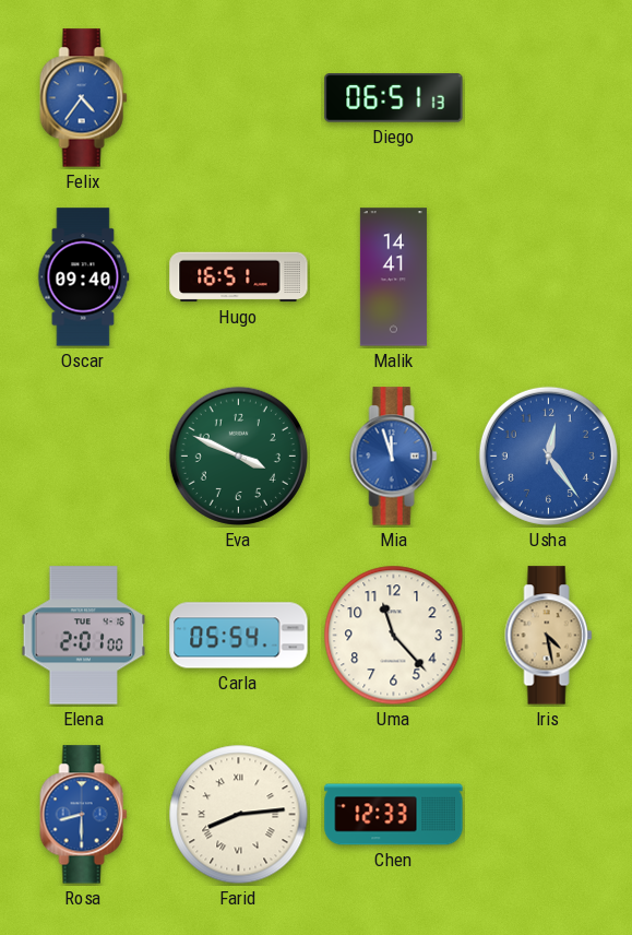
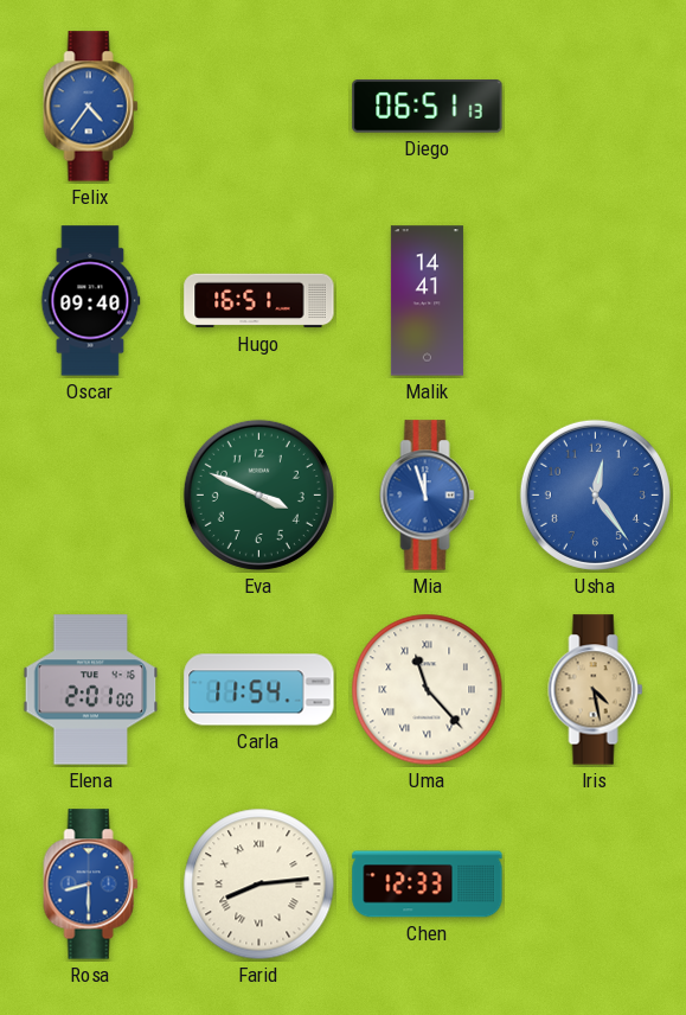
Carla: 05:54 -> 11:54
Uma numerals: Arabic -> Roman
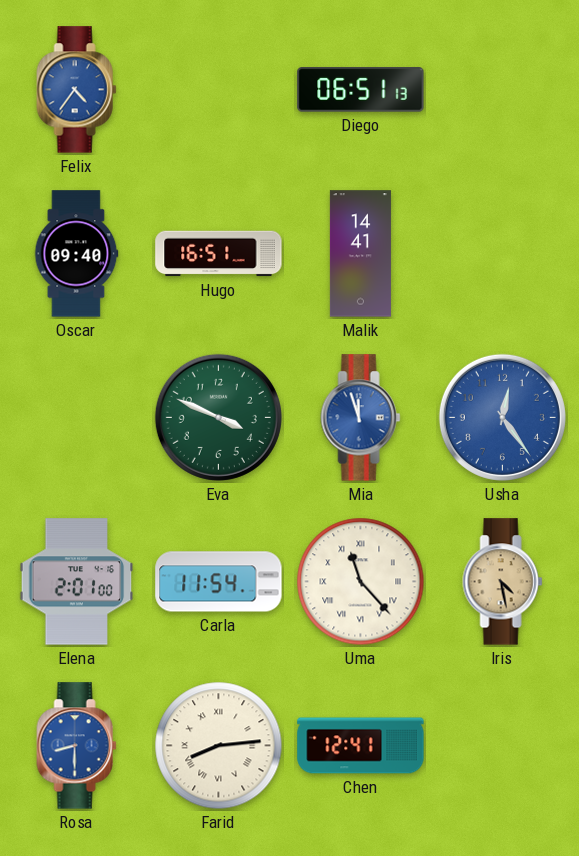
Chen: 12:33 -> 12:41
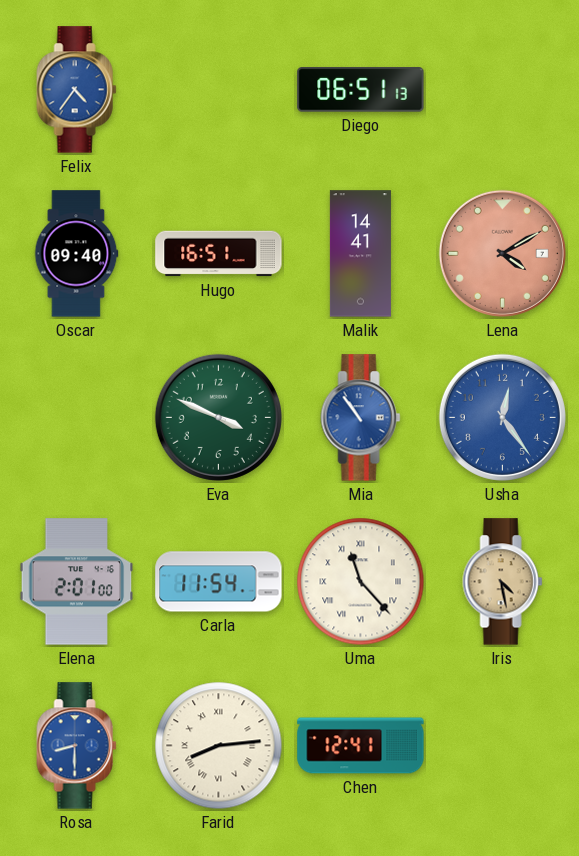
Lena: none -> 4:10
Mia: 11:57 -> 10:54
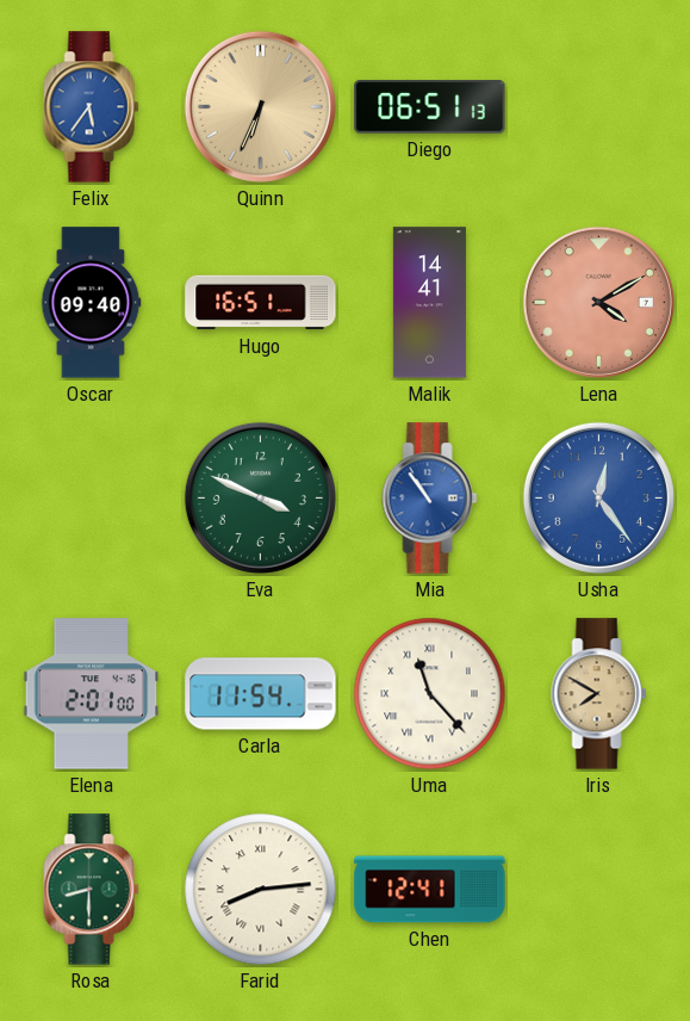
Felix: 4:36 -> 5:36
Quinn: none -> 6:34
Iris: 4:28 -> 7:50
Rosa dial: blue -> green
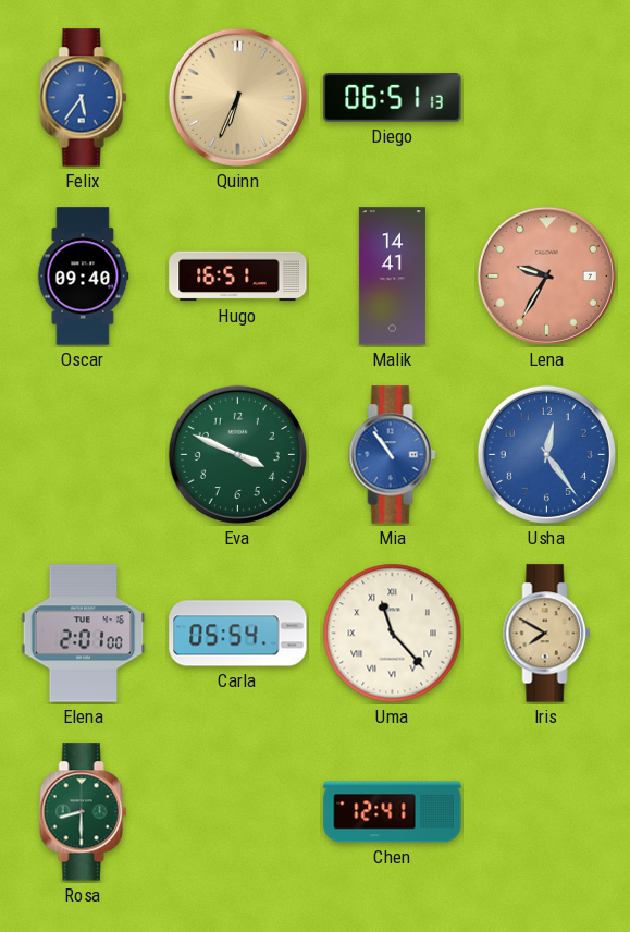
Lena: 4:10 -> 9:35
Carla: 11:54 -> 05:54
Farid: 8:14 -> none
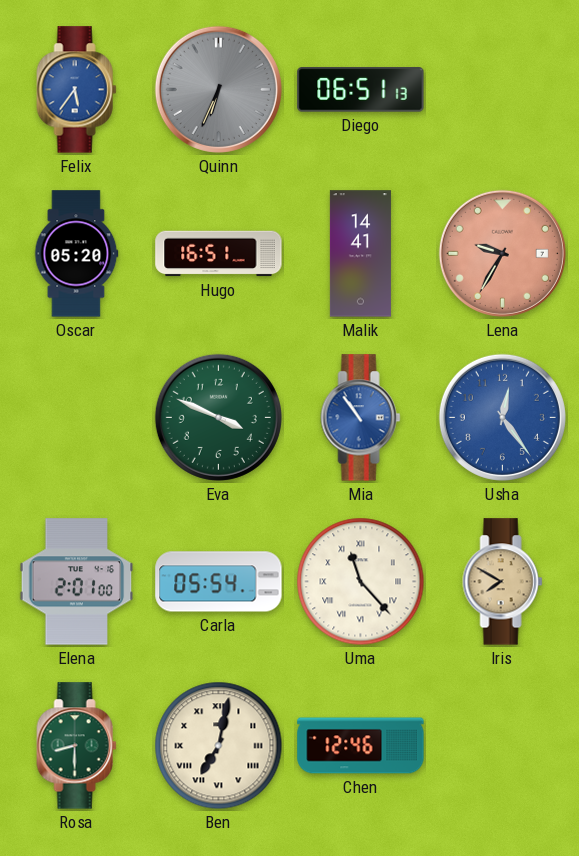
Quinn dial: champagne -> grey
Oscar: 09:40 -> 05:20
Ben: none -> 7:02
Chen: 12:41 -> 12:46
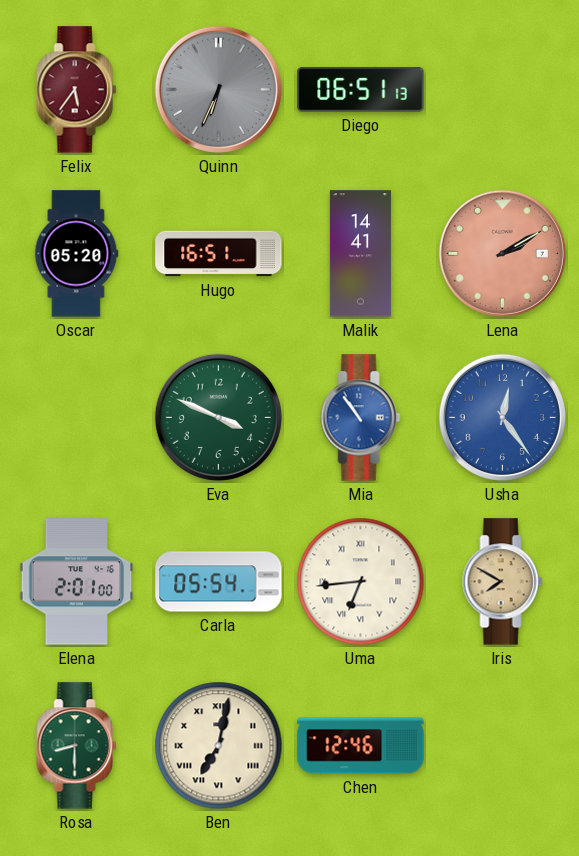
Felix dial: blue -> burgundy
Lena: 9:35 -> 2:10
Uma: 11:23 -> 6:44
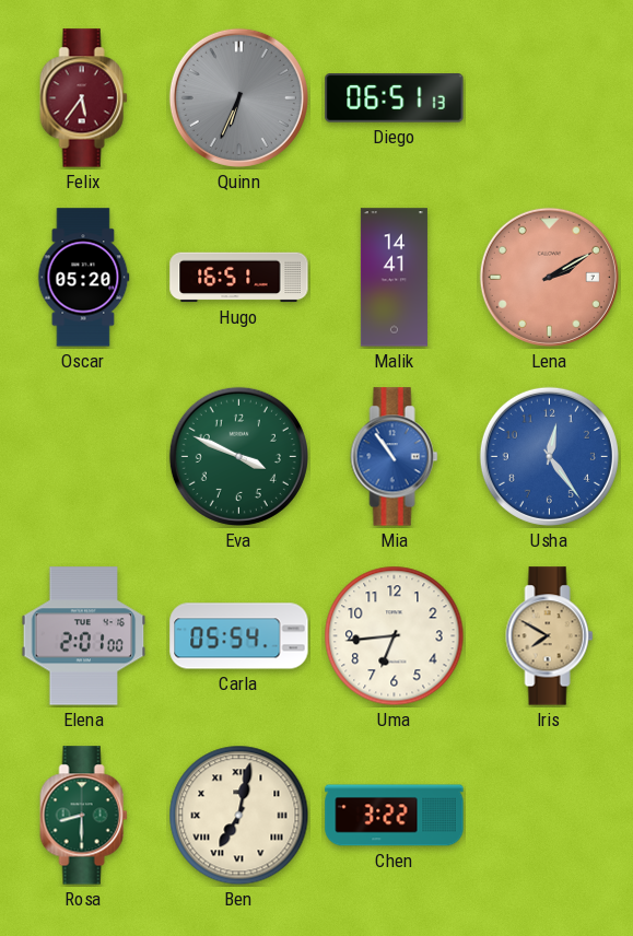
Uma numerals: Roman -> Arabic
Chen: 12:46 -> 3:22
